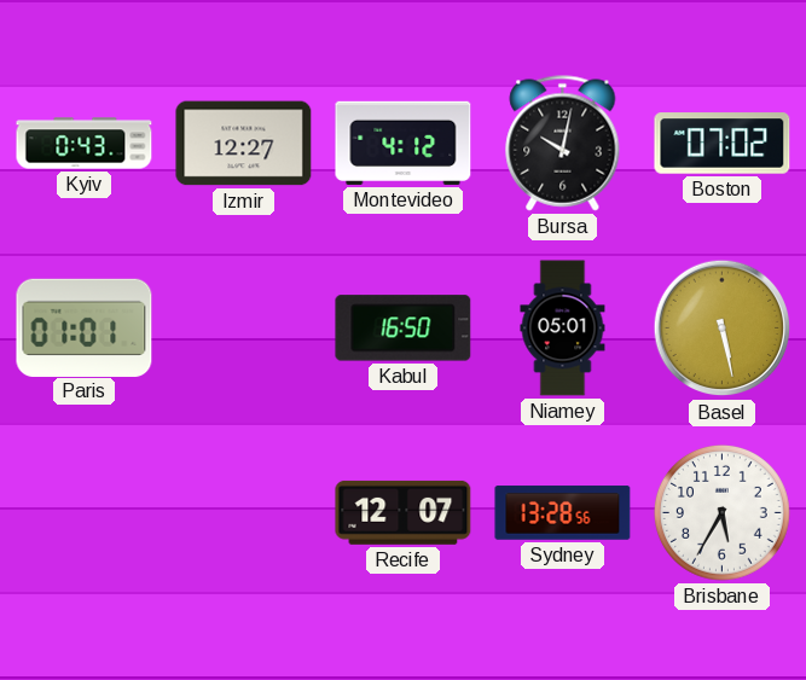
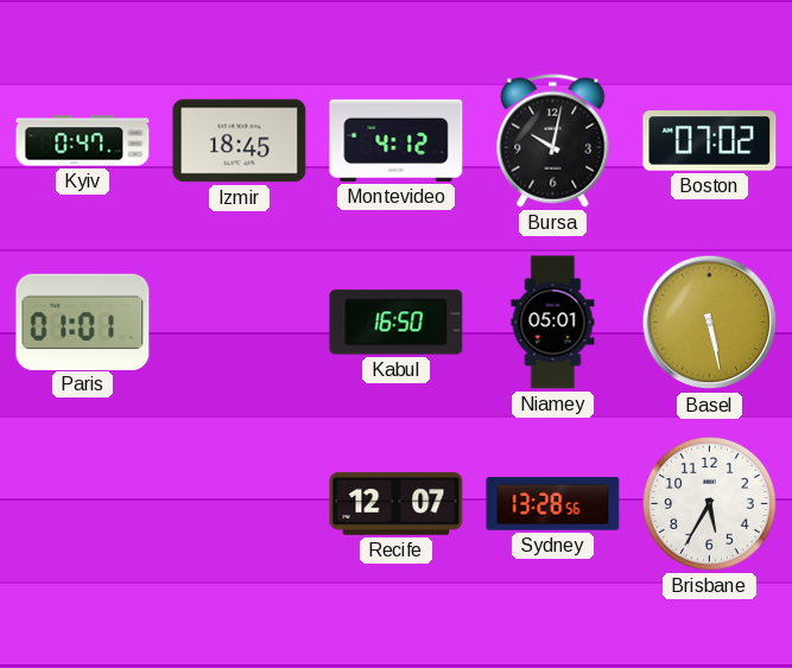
Kyiv: 0:43 -> 0:47
Izmir: 12:27 -> 18:45
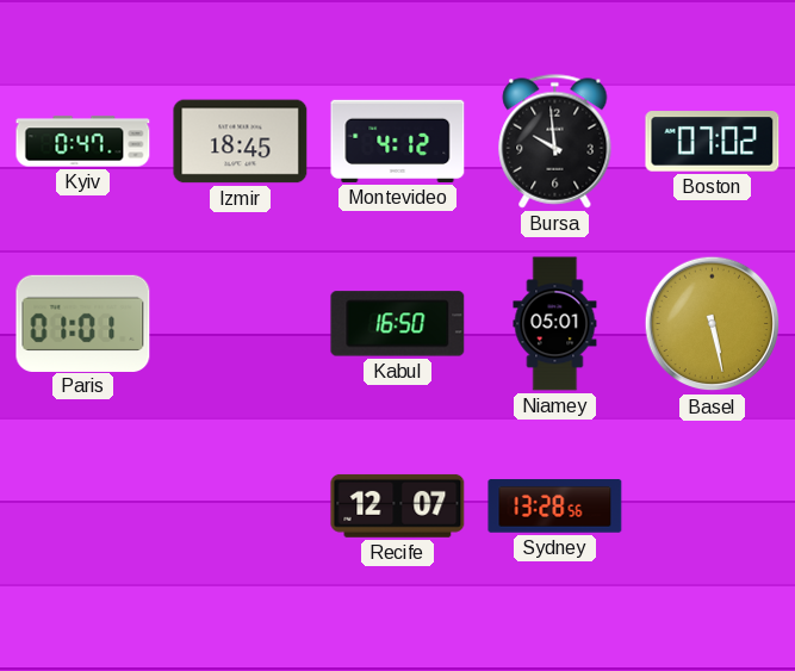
Bursa: 10:02 -> 9:59
Brisbane: 5:35 -> none
